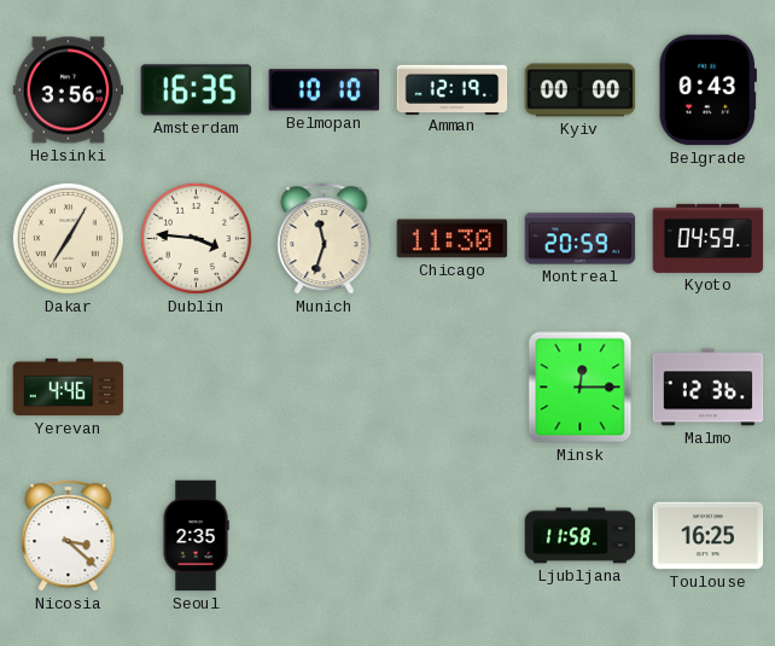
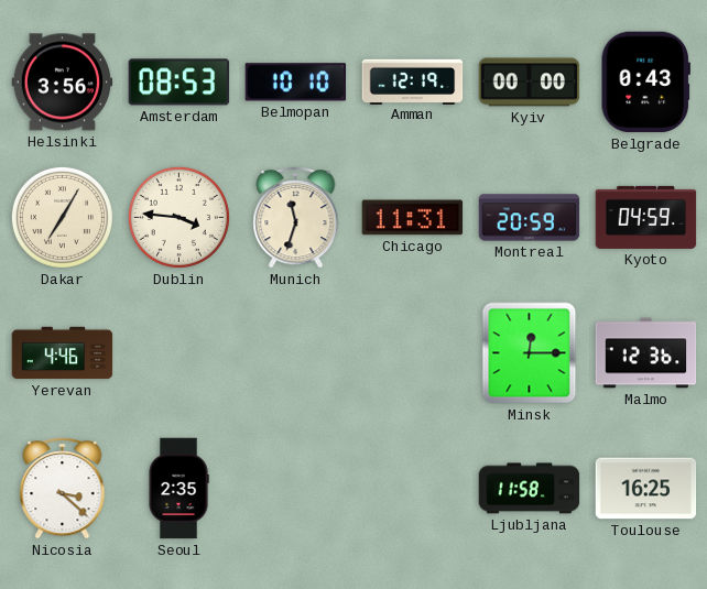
Amsterdam: 16:35 -> 08:53
Chicago: 11:30 -> 11:31
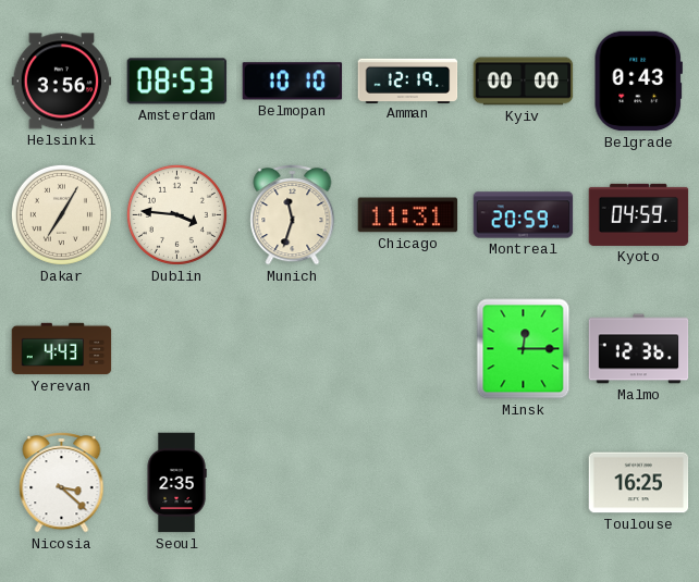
Yerevan: 4:46 -> 4:43
Ljubljana: 11:58 -> none
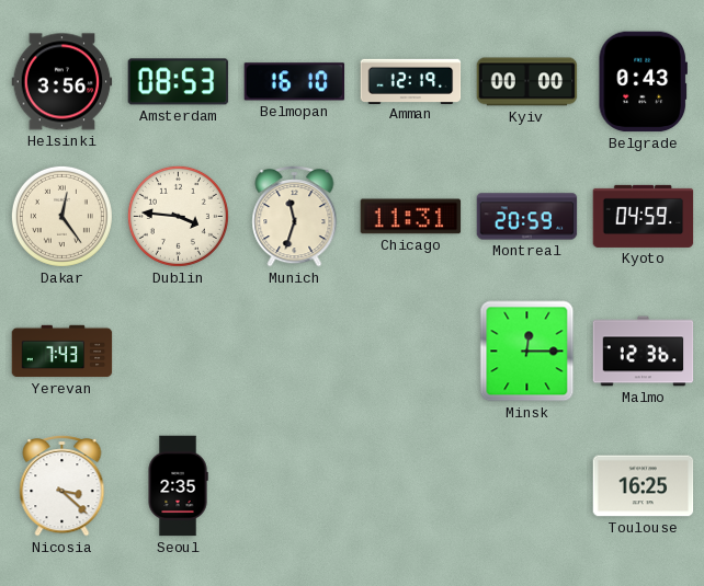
Belmopan: 10:10 -> 16:10
Dakar: 7:05 -> 12:24
Yerevan: 4:43 -> 7:43
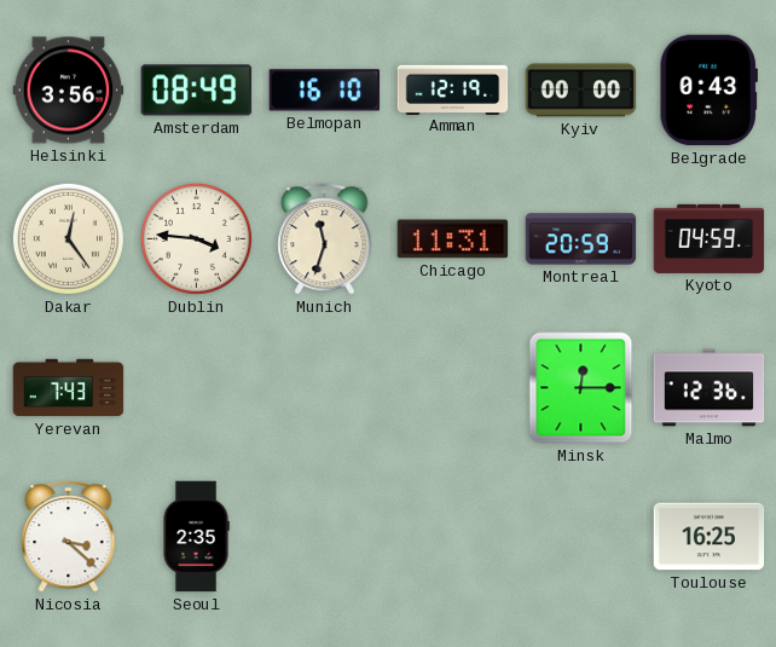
Amsterdam: 08:53 -> 08:49
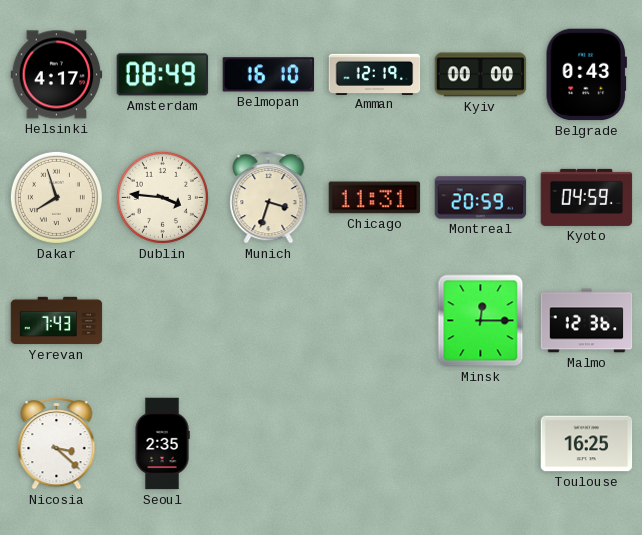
Helsinki: 3:56 -> 4:17
Dakar: 12:24 -> 7:57
Munich: 11:33 -> 3:33
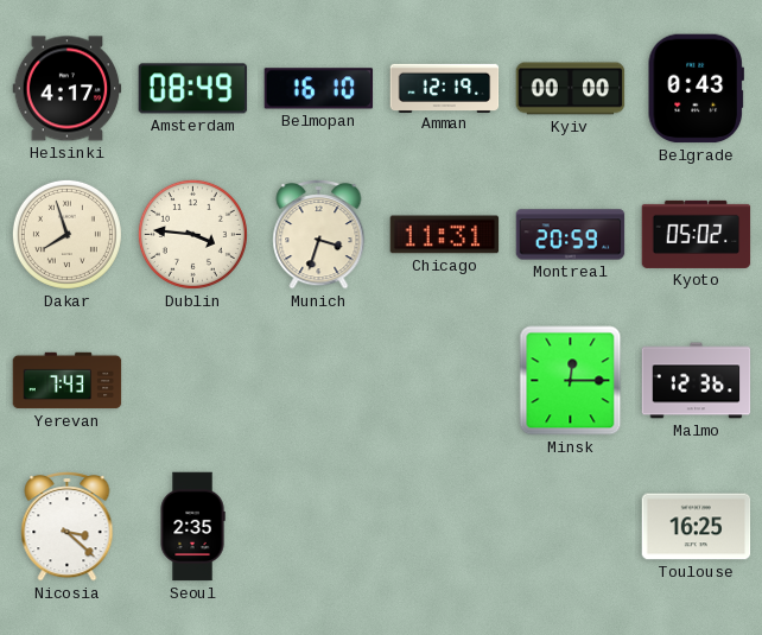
Kyoto: 04:59 -> 05:02
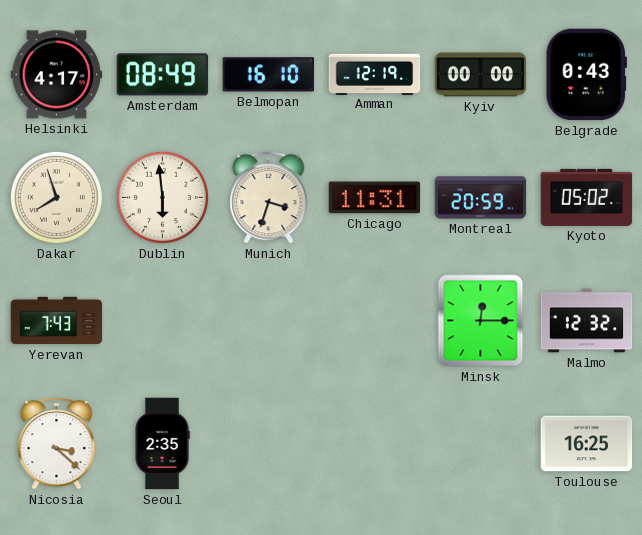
Dublin: 3:46 -> 5:59
Malmo: 12:36 -> 12:32
